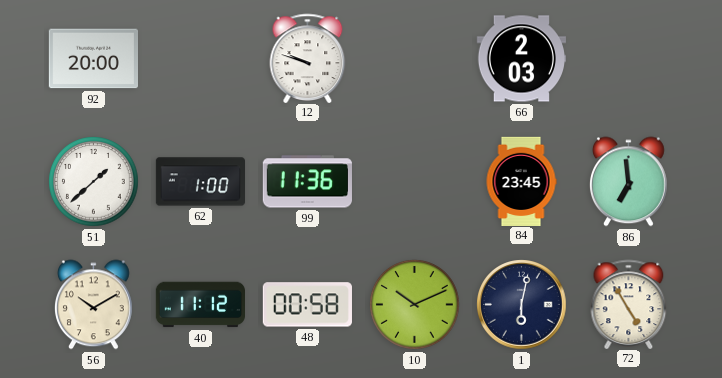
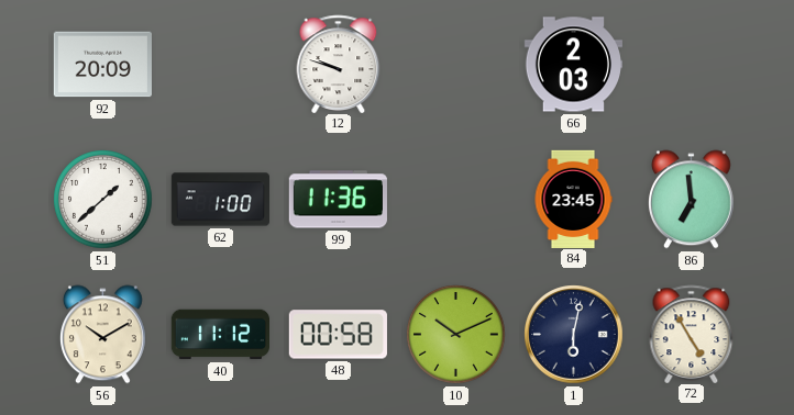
92: 20:00 -> 20:09
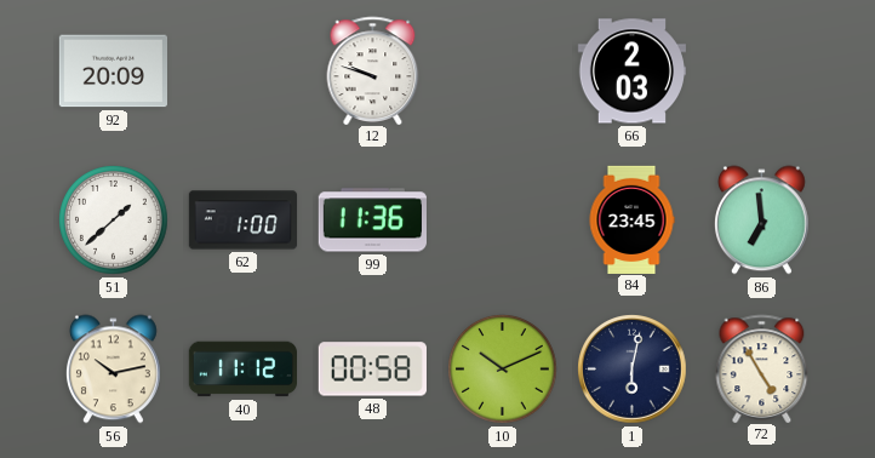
56: 10:10 -> 10:13
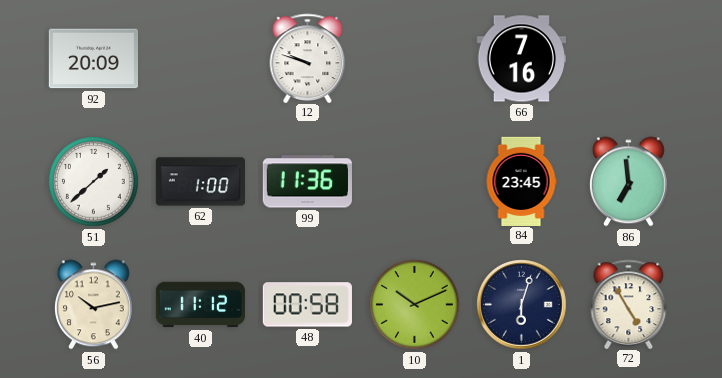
66: 2:03 -> 7:16
1: 6:02 -> 6:03
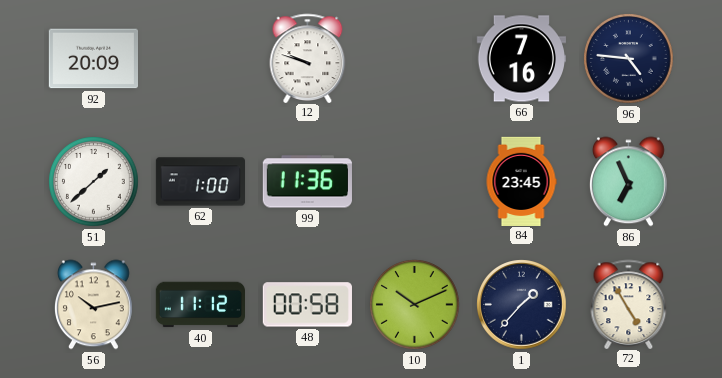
96: none -> 4:46
86: 6:59 -> 6:56
1: 6:03 -> 1:37
